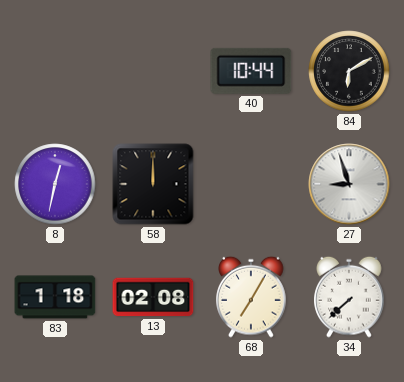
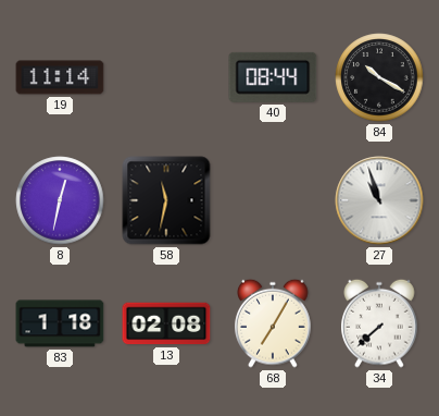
19: none -> 11:14
40: 10:44 -> 08:44
84: 6:10 -> 10:20
58: 12:00 -> 11:32
27: 8:57 -> 10:57
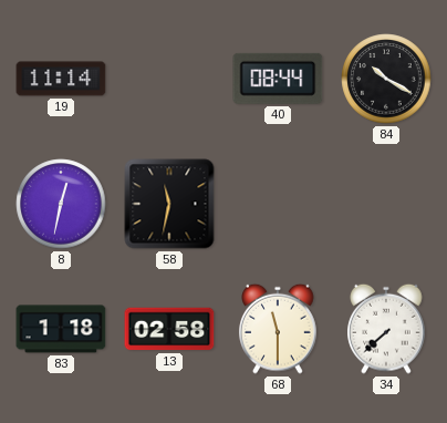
27: 10:57 -> none
13: 02:08 -> 02:58
68: 7:05 -> 11:30
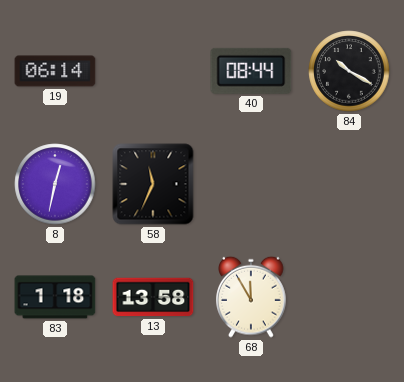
19: 11:14 -> 06:14
58: 11:32 -> 11:34
13: 02:58 -> 13:58
68: 11:30 -> 11:55
34: 7:38 -> none
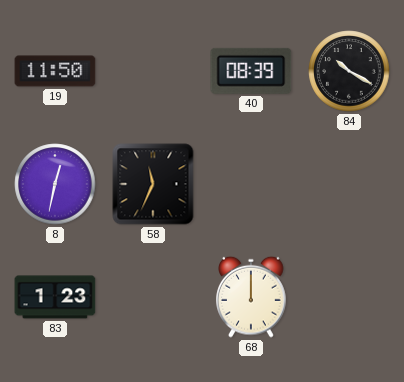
19: 06:14 -> 11:50
40: 08:44 -> 08:39
83: 1:18 -> 1:23
13: 13:58 -> none
68: 11:55 -> 12:00
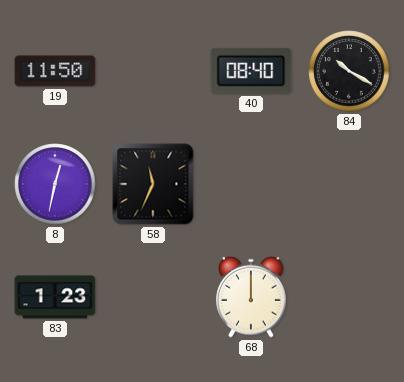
40: 08:39 -> 08:40
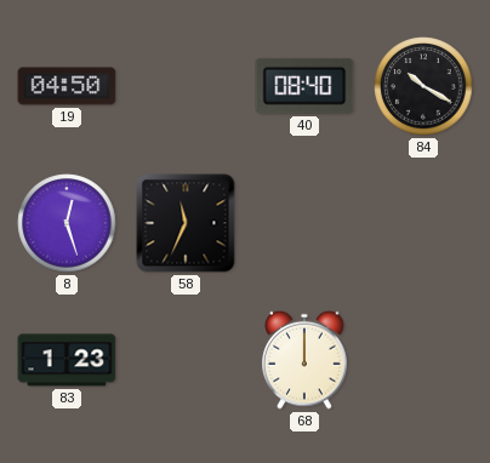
19: 11:50 -> 04:50
8: 12:32 -> 12:27
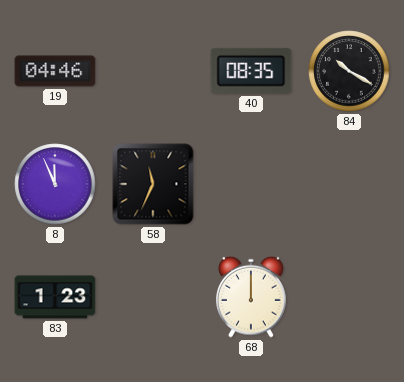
19: 04:50 -> 04:46
40: 08:40 -> 08:35
8: 12:27 -> 11:56
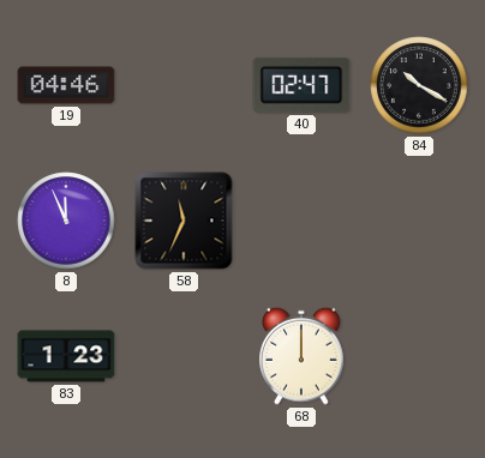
40: 08:35 -> 02:47
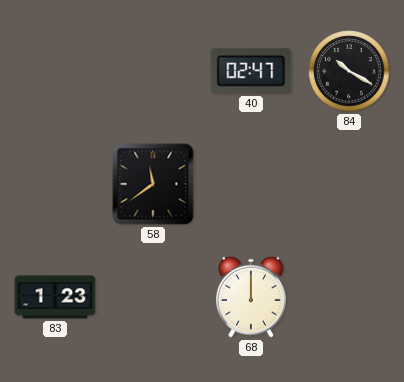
19: 04:46 -> none
8: 11:56 -> none
58: 11:34 -> 11:39
